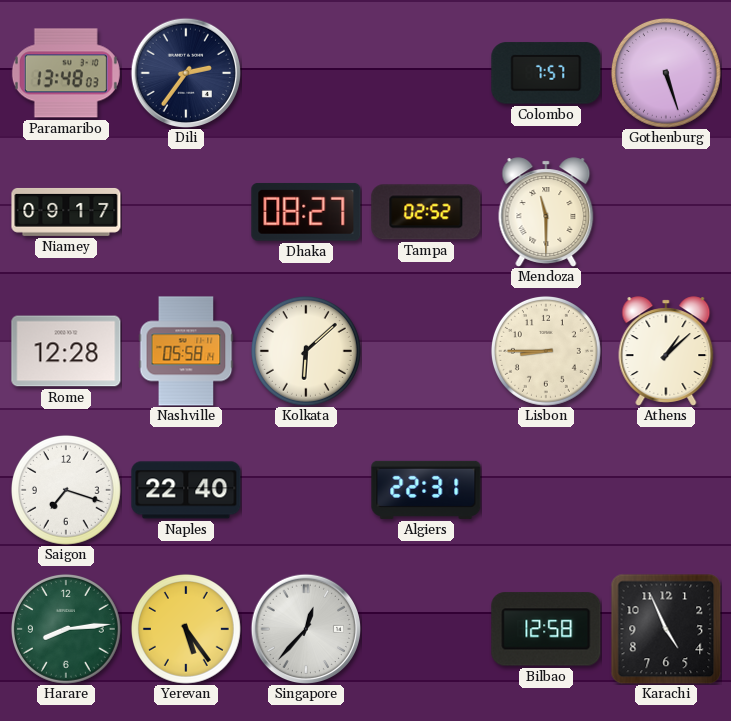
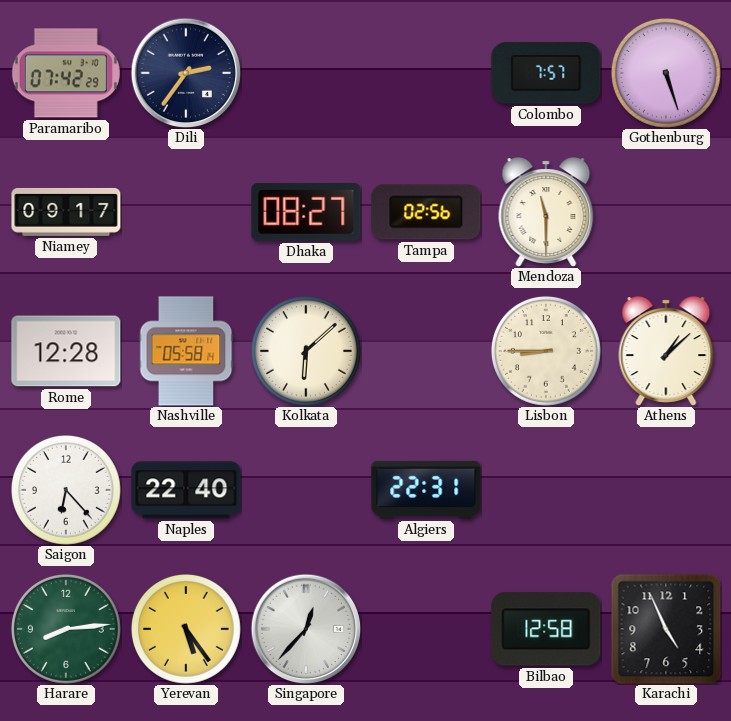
Paramaribo: 13:48 -> 07:42
Tampa: 02:52 -> 02:56
Saigon: 7:18 -> 6:23
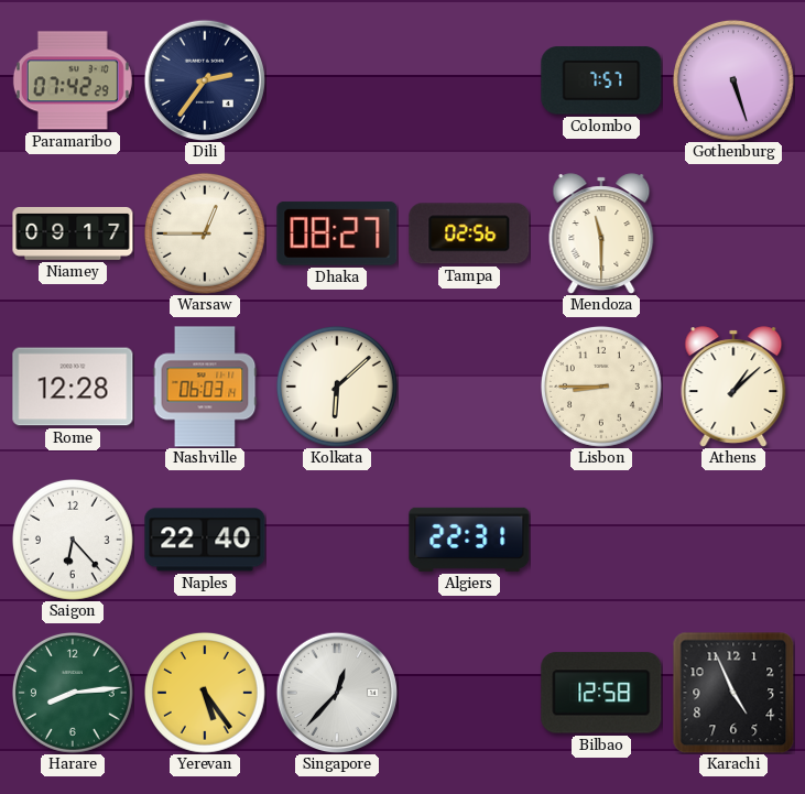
Warsaw: none -> 12:45
Nashville: 05:58 -> 06:03
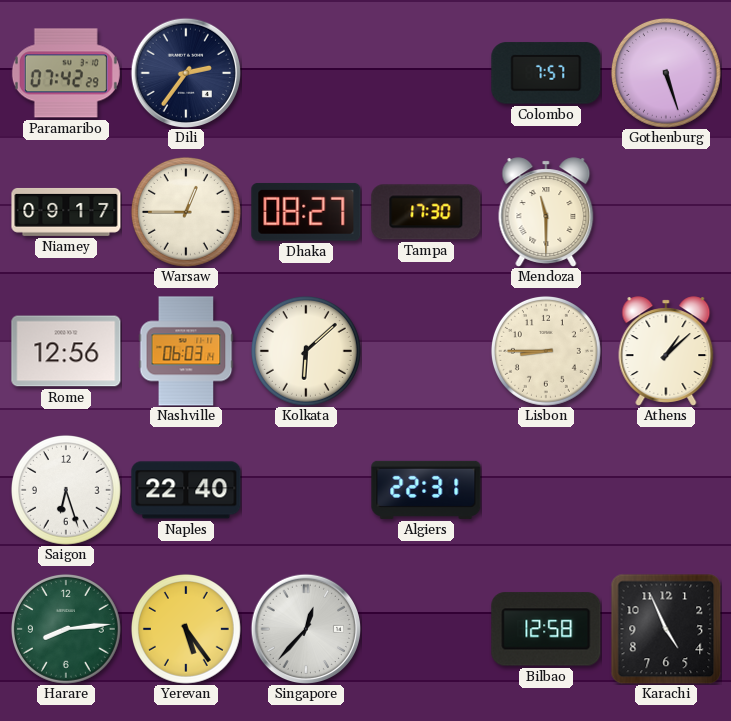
Tampa: 02:56 -> 17:30
Rome: 12:28 -> 12:56
Saigon: 6:23 -> 6:27
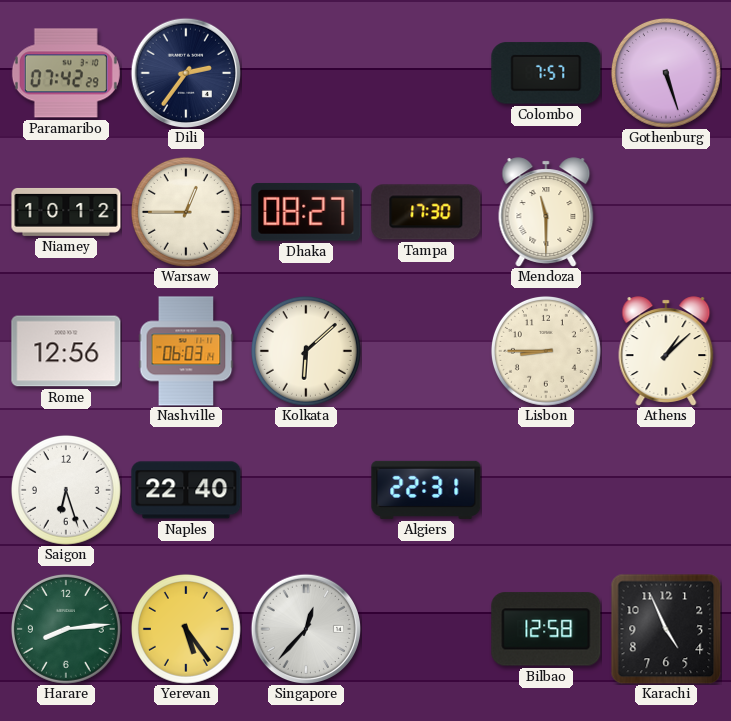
Niamey: 09:17 -> 10:12
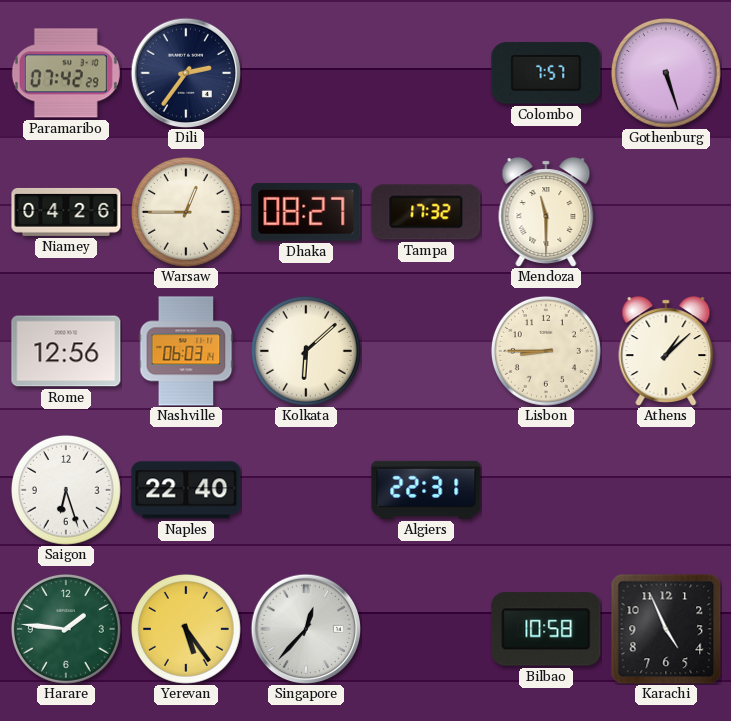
Niamey: 10:12 -> 04:26
Tampa: 17:30 -> 17:32
Harare: 8:14 -> 1:46
Bilbao: 12:58 -> 10:58
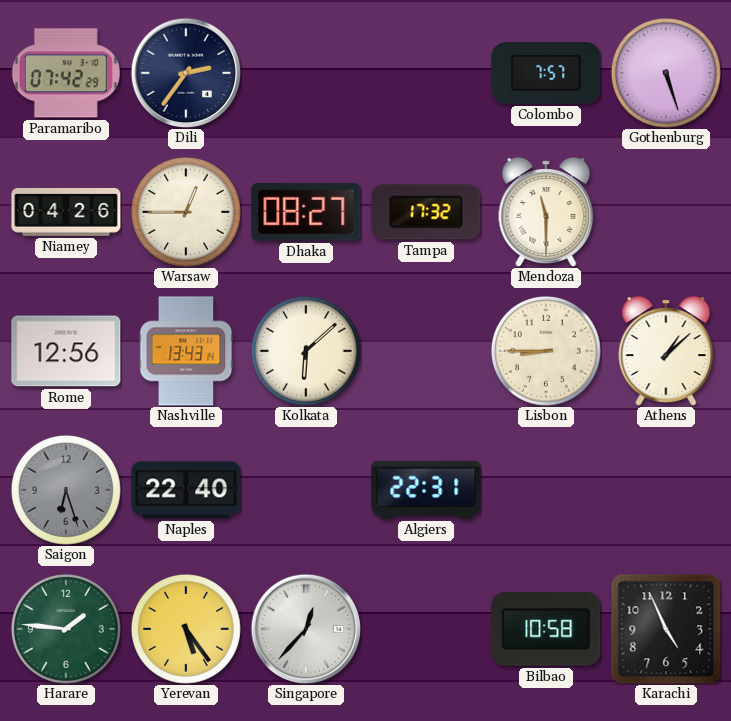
Nashville: 06:03 -> 13:43
Saigon dial: white -> grey
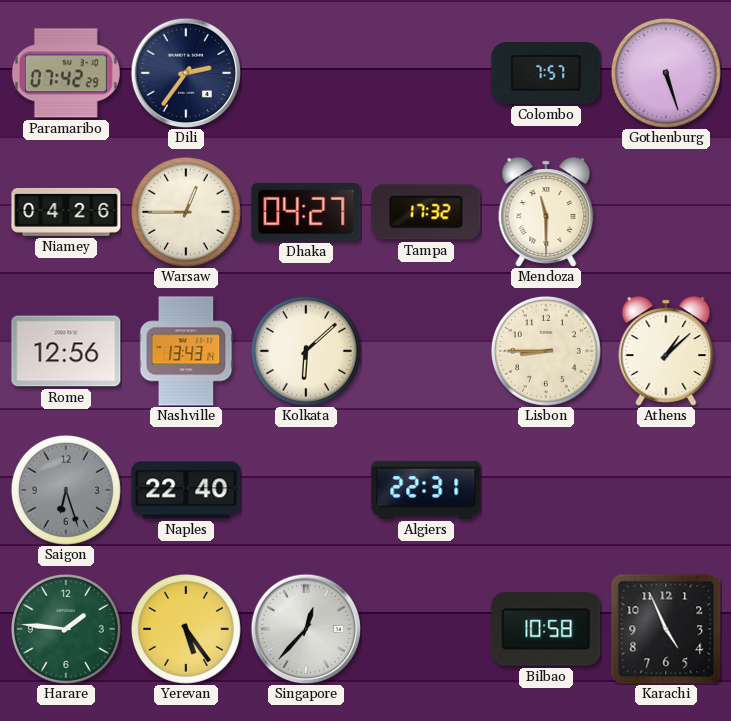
Dhaka: 08:27 -> 04:27
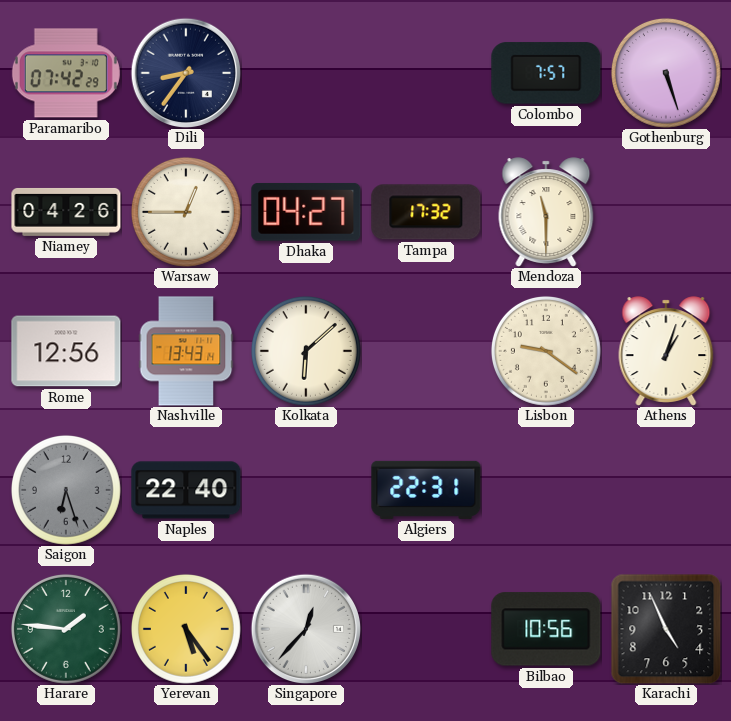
Dili: 2:36 -> 8:36
Lisbon: 8:45 -> 9:21
Athens: 1:08 -> 1:03
Bilbao: 10:58 -> 10:56
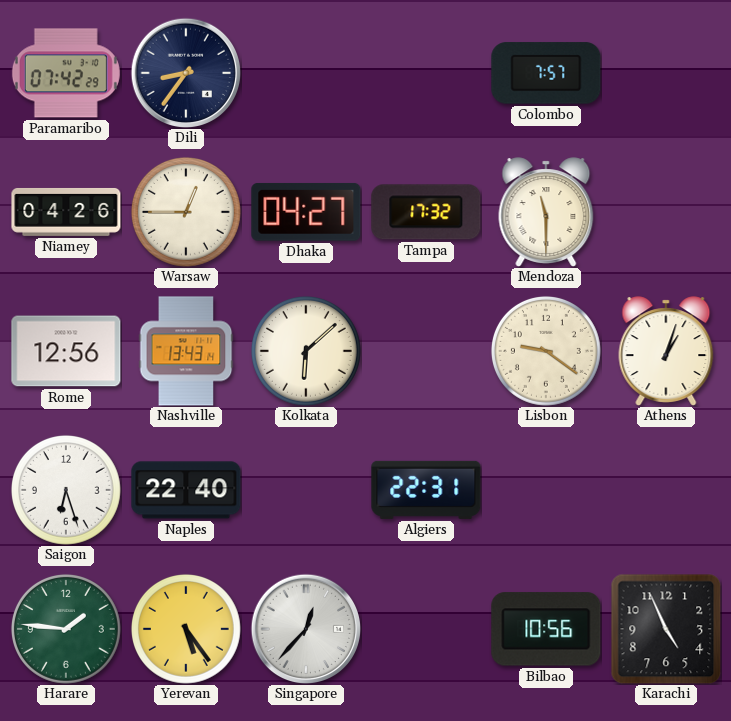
Gothenburg: 5:27 -> none
Saigon dial: grey -> white
